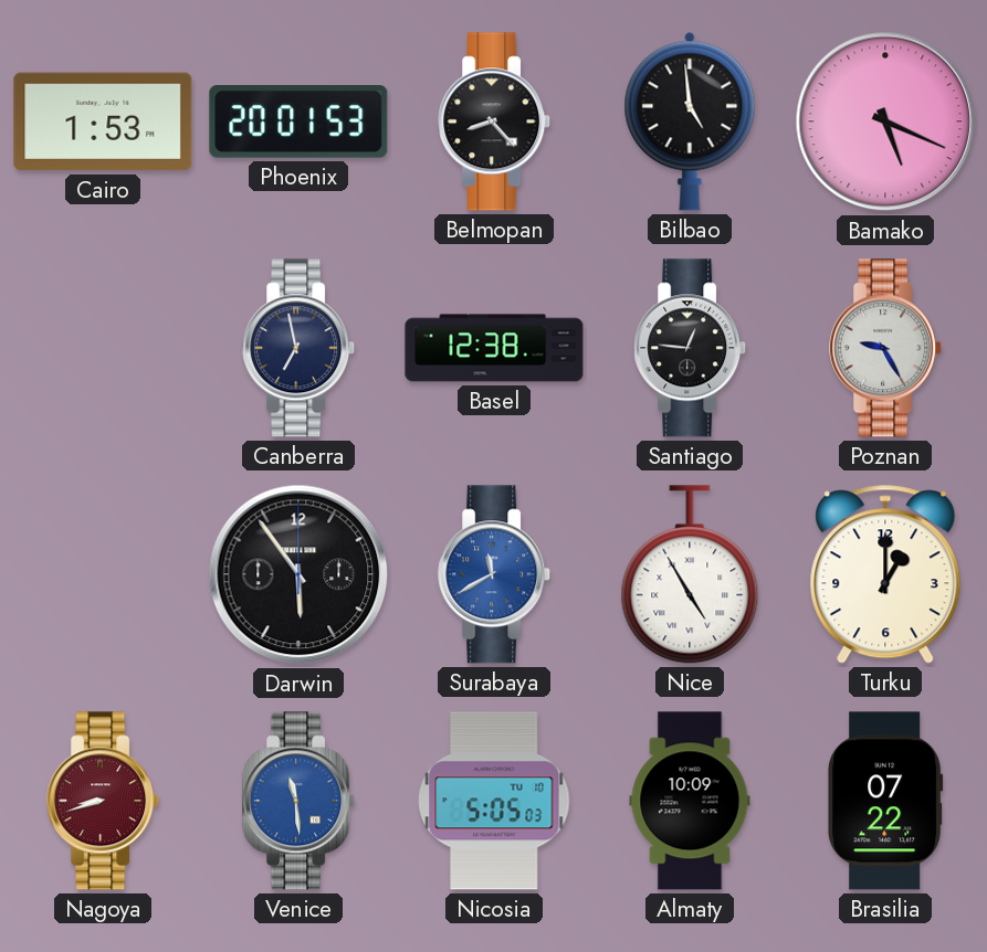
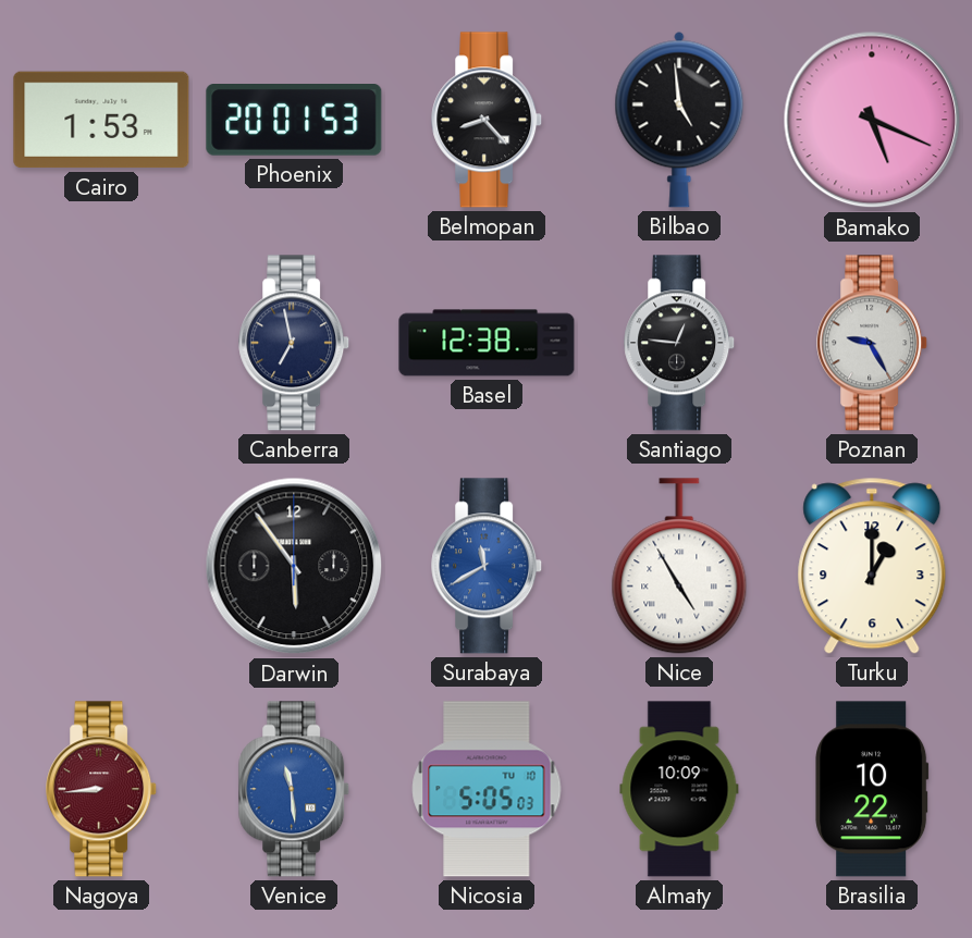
Nagoya: 8:42 -> 8:44
Brasilia: 07:22 -> 10:22
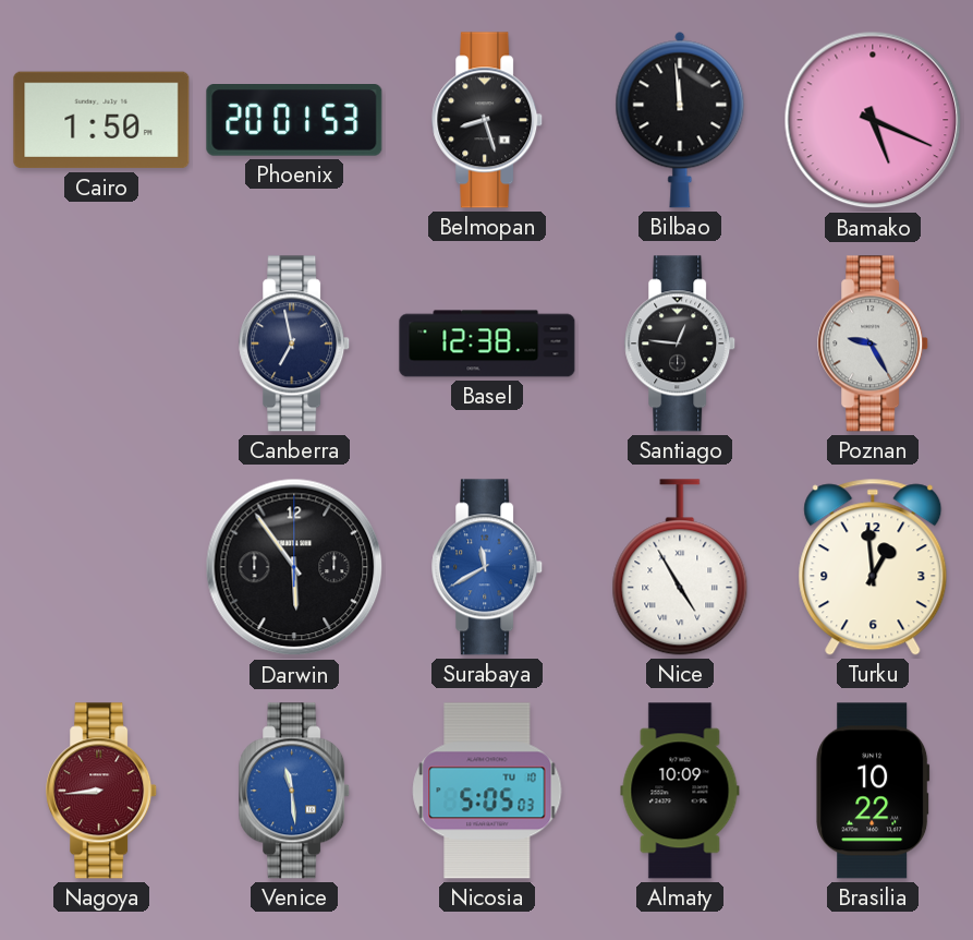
Cairo: 1:53 -> 1:50
Belmopan: 8:23 -> 8:27
Bilbao: 4:59 -> 11:59
Turku: 1:00 -> 12:59
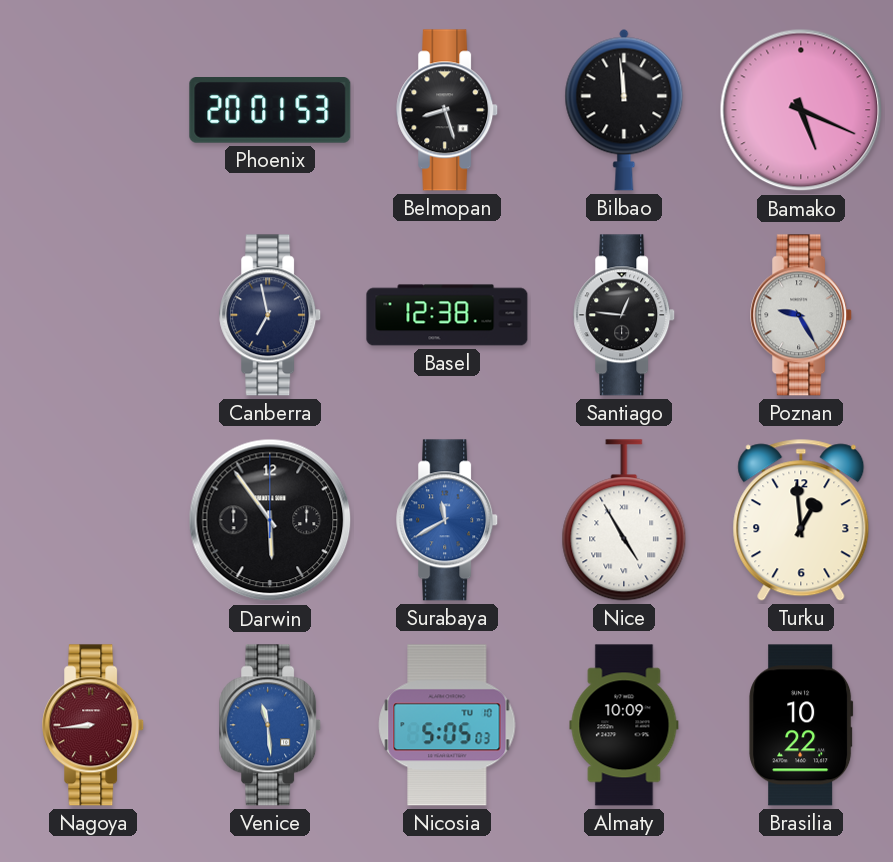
Cairo: 1:50 -> none
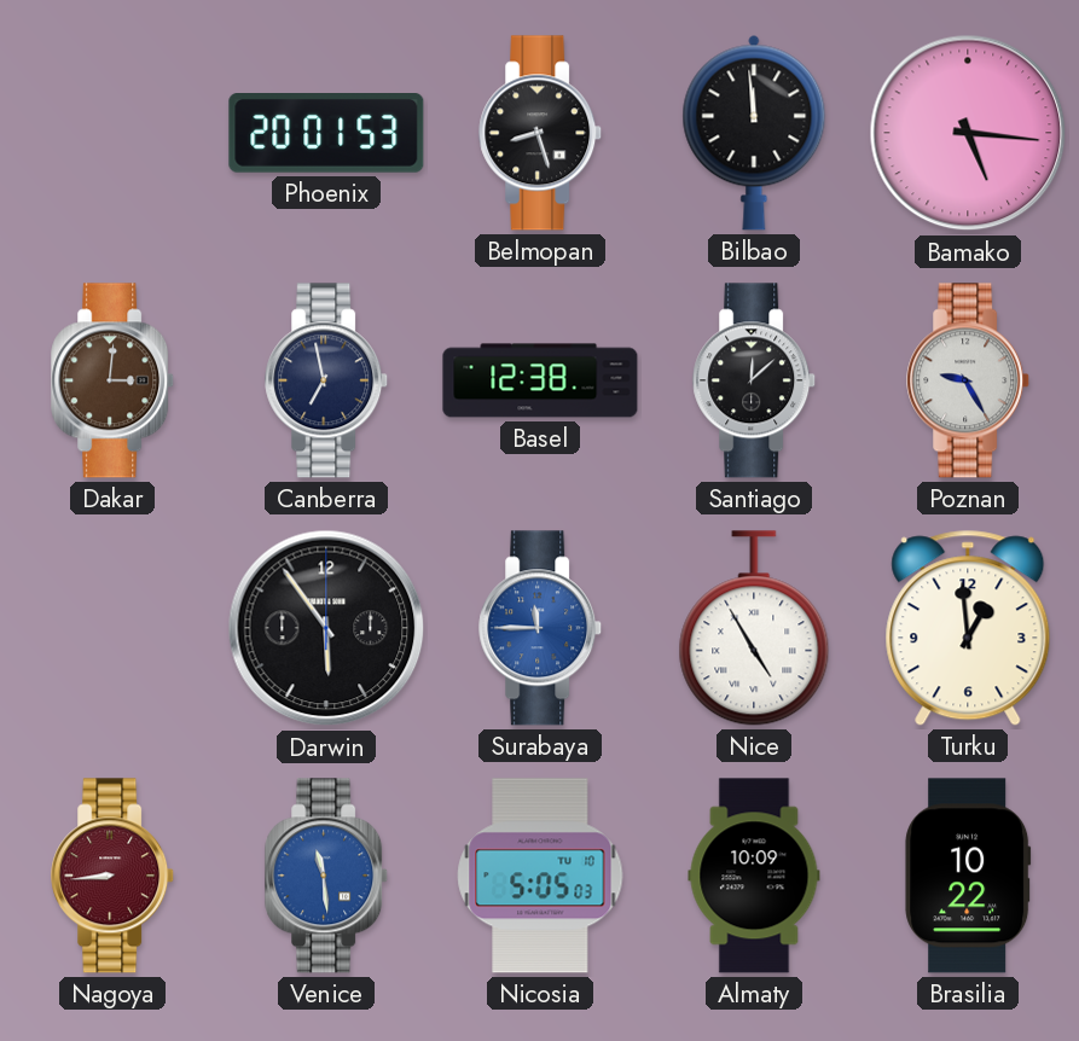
Bamako: 5:19 -> 5:16
Dakar: none -> 3:01
Santiago: 12:46 -> 12:08
Surabaya: 11:40 -> 11:45
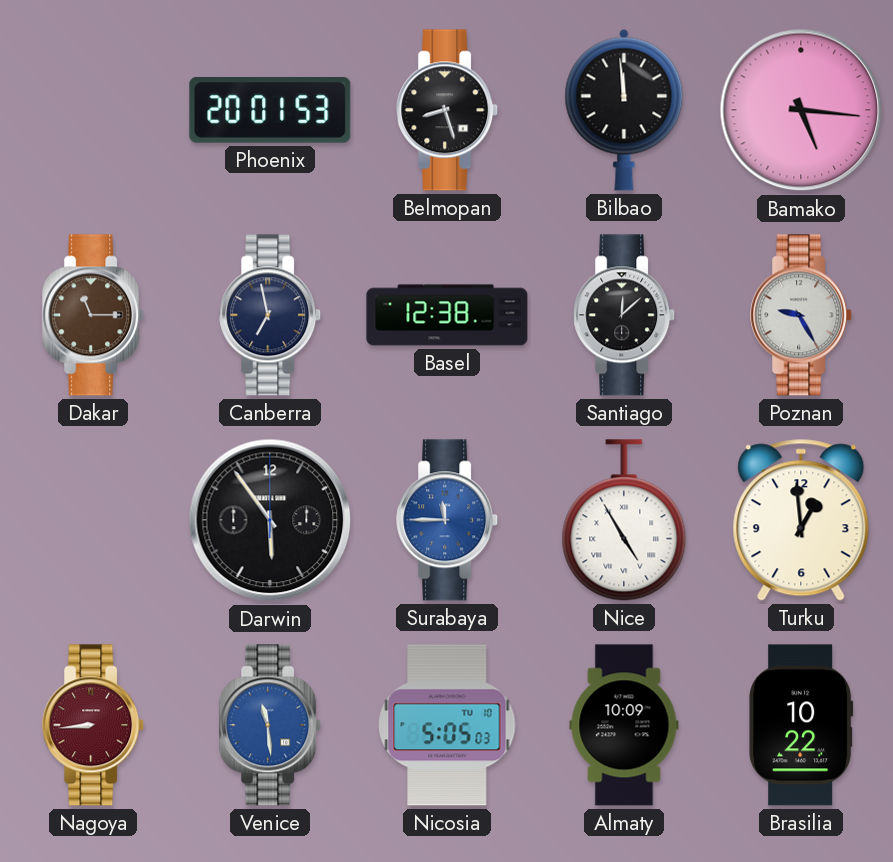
Dakar: 3:01 -> 11:15
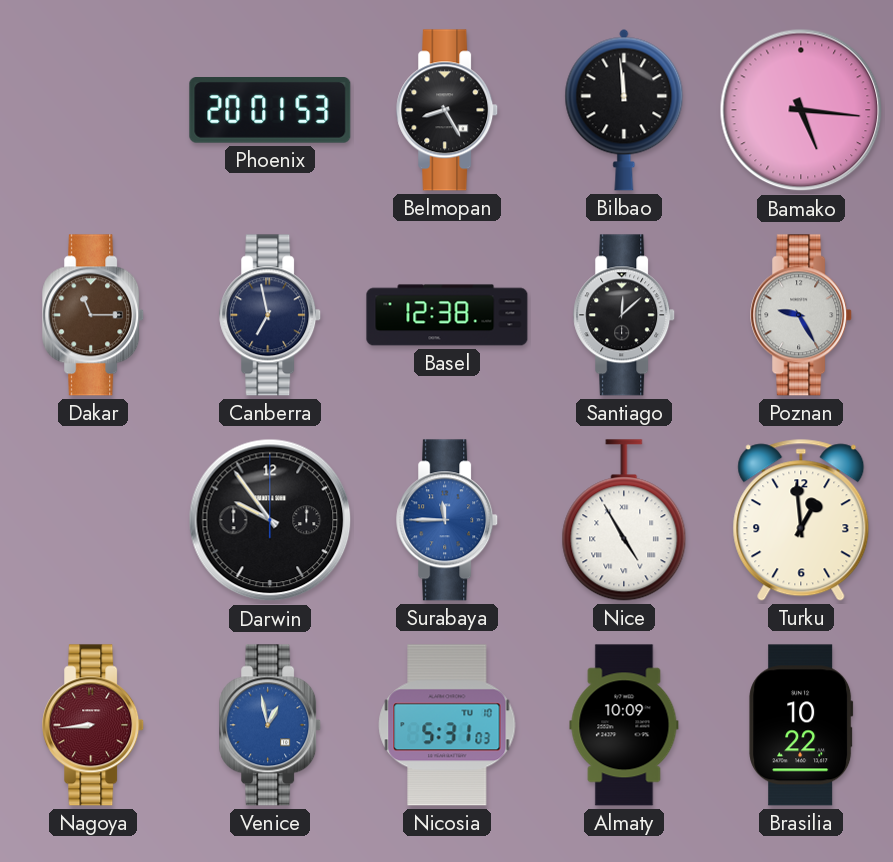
Belmopan: 8:27 -> 8:25
Darwin: 5:54 -> 9:54
Venice: 11:29 -> 12:58
Nicosia: 5:05 -> 5:31
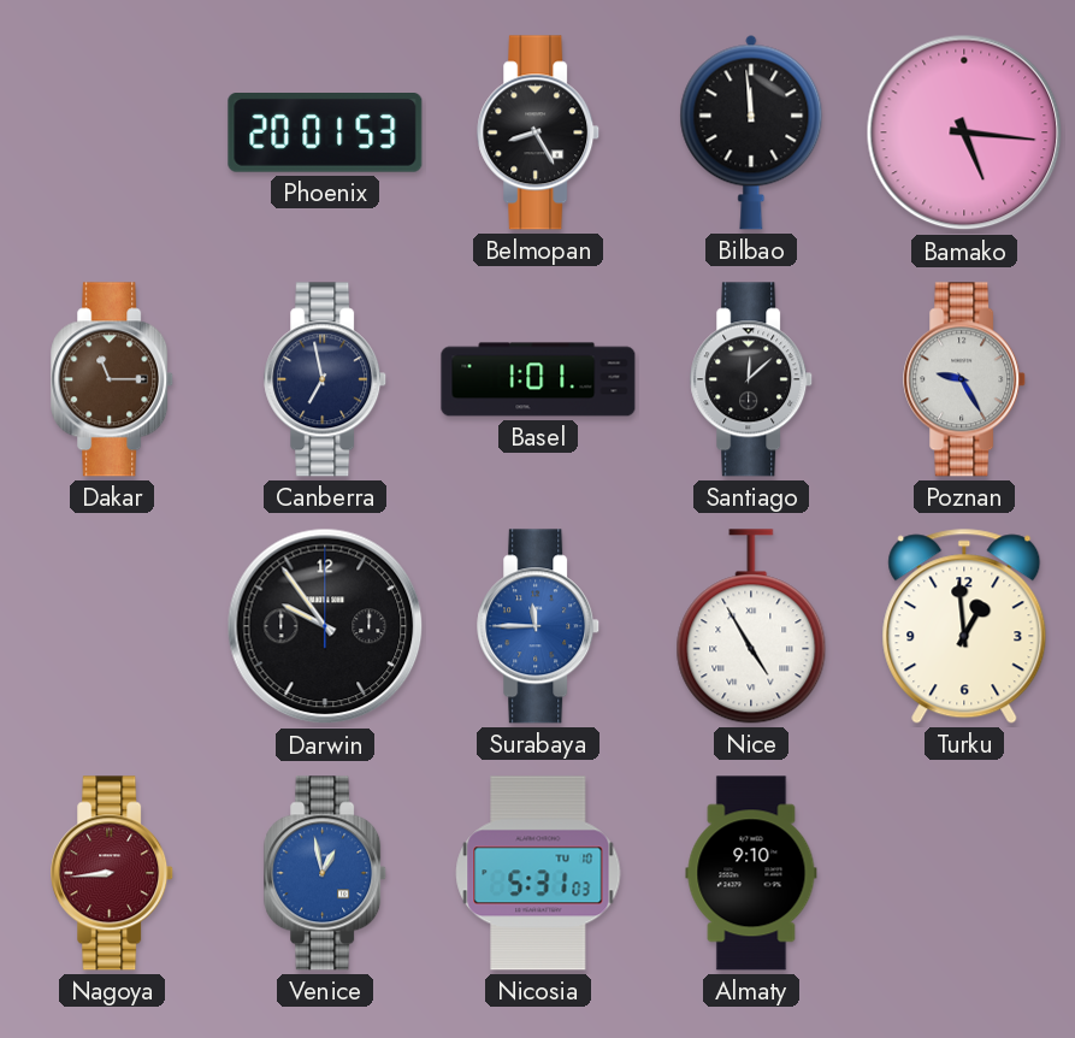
Basel: 12:38 -> 1:01
Almaty: 10:09 -> 9:10
Brasilia: 10:22 -> none
